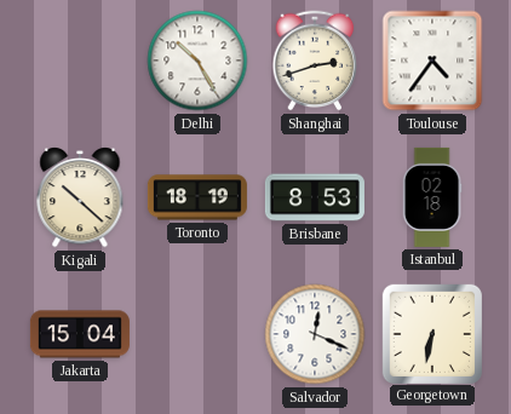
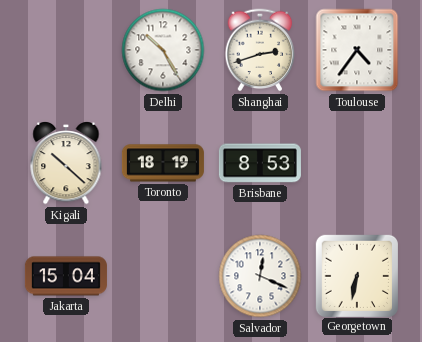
Istanbul: 02:18 -> none
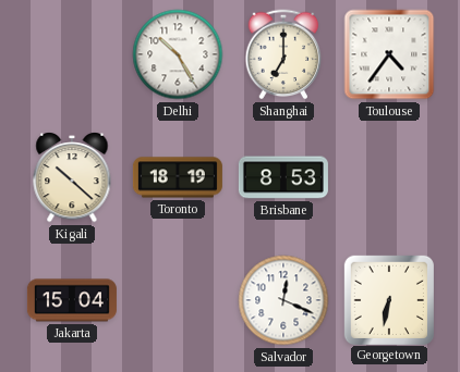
Shanghai: 2:42 -> 7:00
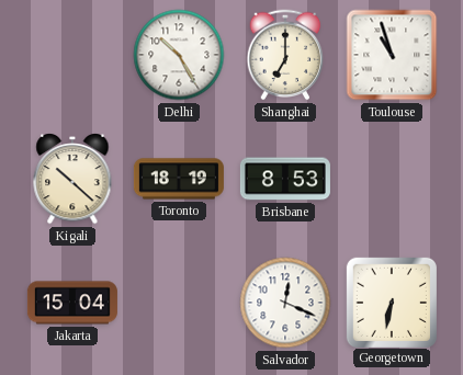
Toulouse: 4:36 -> 10:57
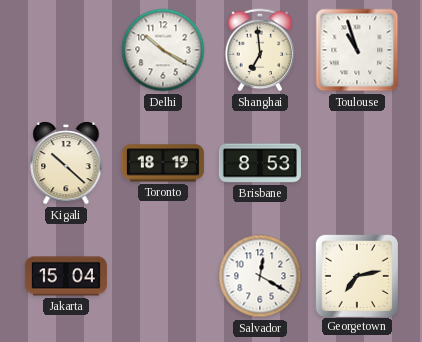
Delhi: 10:25 -> 10:20
Shanghai: 7:00 -> 6:59
Salvador: 12:19 -> 12:20
Georgetown: 6:32 -> 7:13
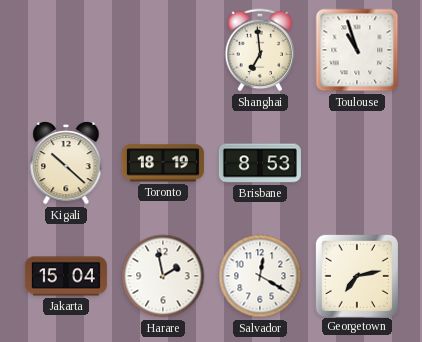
Delhi: 10:20 -> none
Harare: none -> 1:58
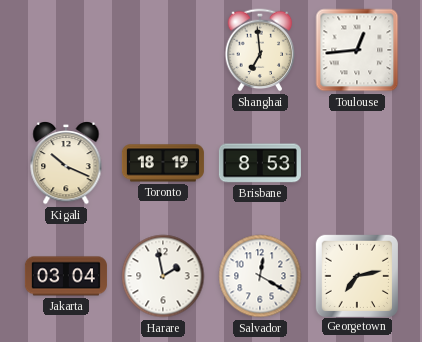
Toulouse: 10:57 -> 12:44
Kigali: 10:22 -> 10:19
Jakarta: 15:04 -> 03:04
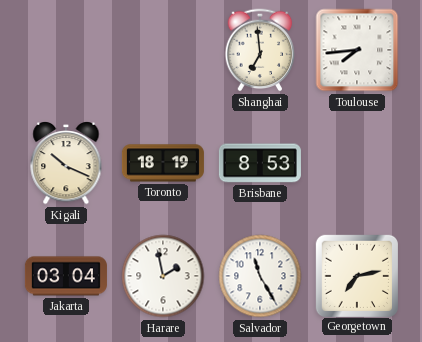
Toulouse: 12:44 -> 7:44
Salvador: 12:20 -> 11:25
